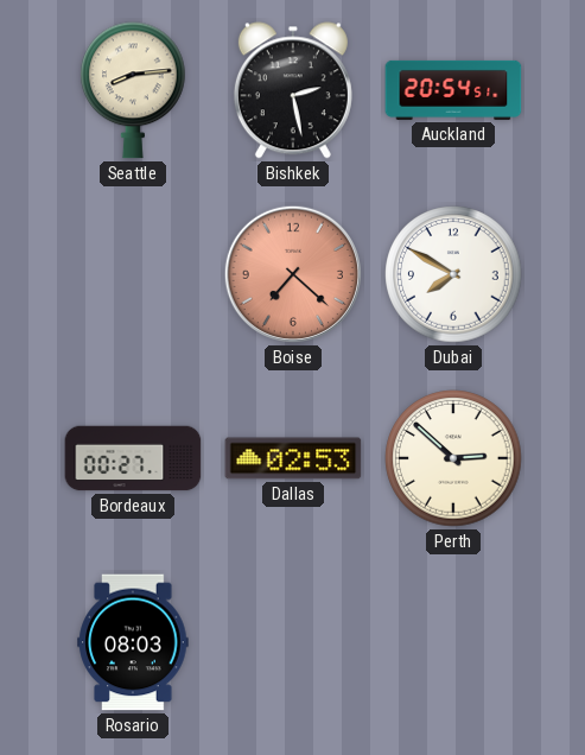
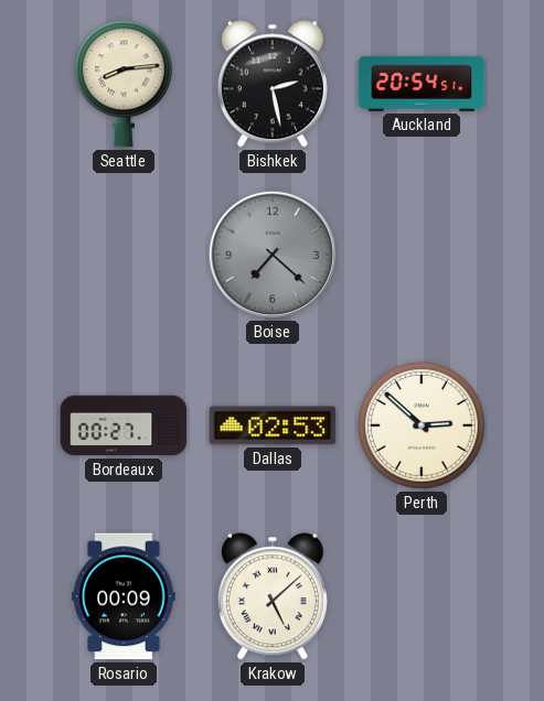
Boise dial: salmon -> grey
Dubai: 7:50 -> none
Rosario: 08:03 -> 00:09
Krakow: none -> 5:08
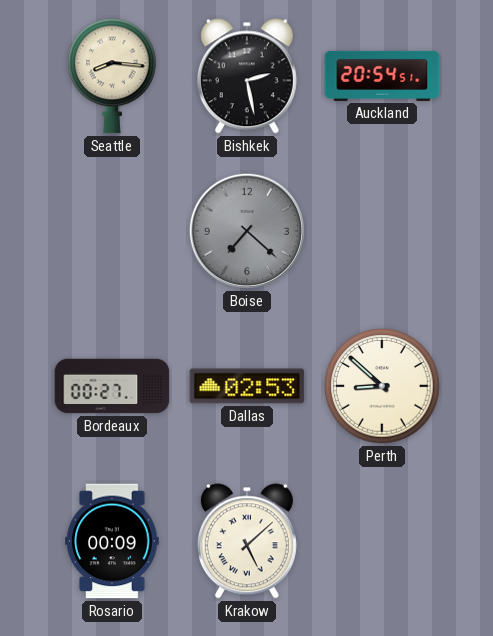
Seattle: 8:14 -> 8:16
Perth: 2:52 -> 8:52
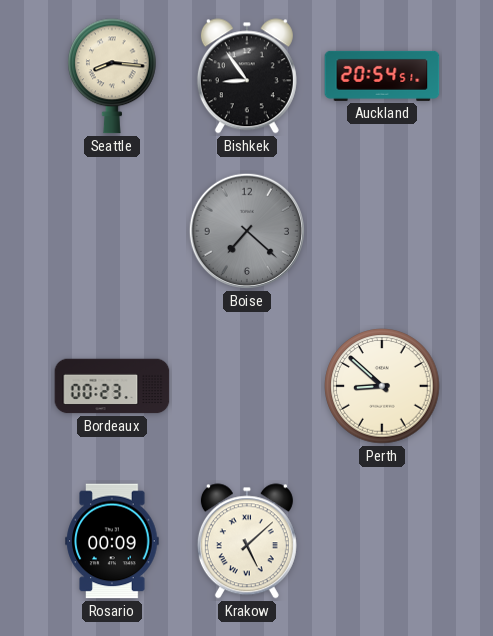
Bishkek: 2:28 -> 8:54
Bordeaux: 00:27 -> 00:23
Dallas: 02:53 -> none
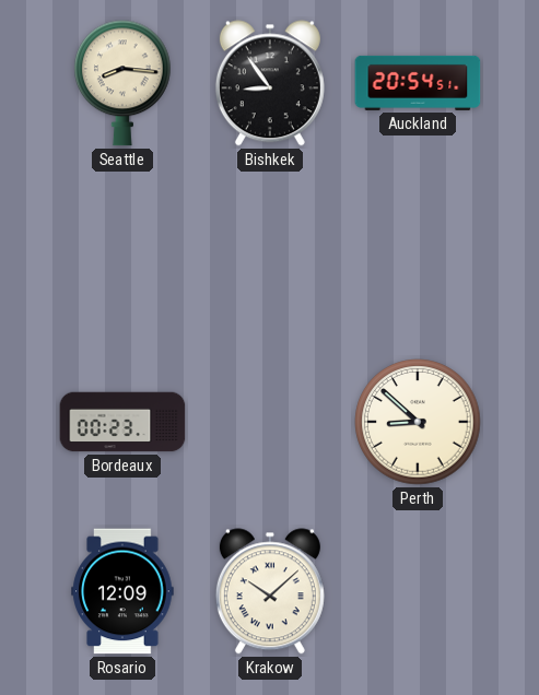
Boise: 7:22 -> none
Rosario: 00:09 -> 12:09
Krakow: 5:08 -> 10:08
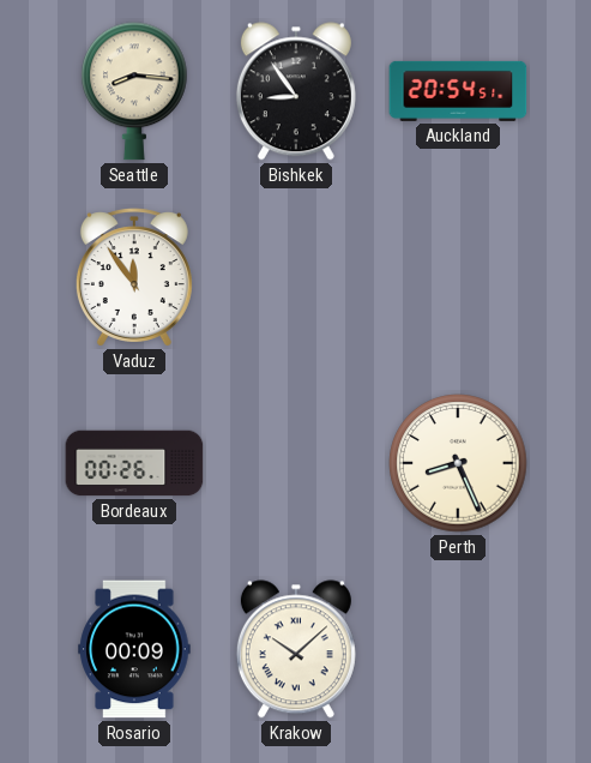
Vaduz: none -> 11:54
Bordeaux: 00:23 -> 00:26
Perth: 8:52 -> 8:26
Rosario: 12:09 -> 00:09
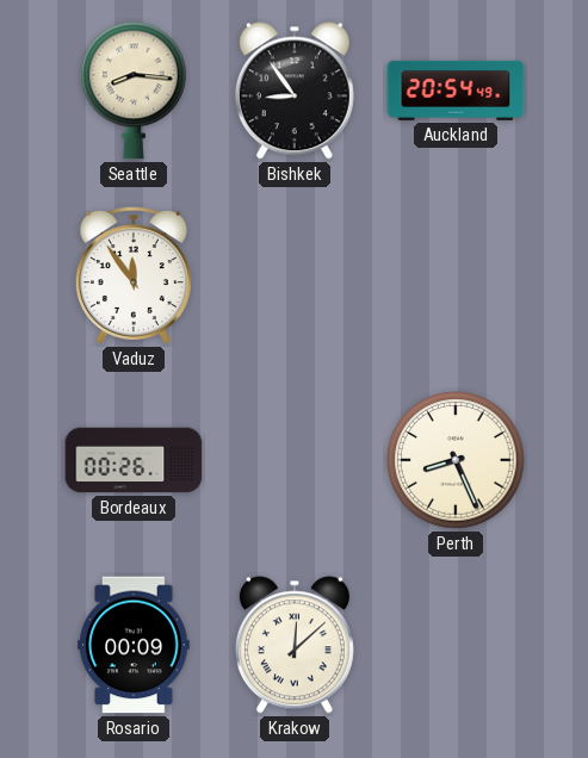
Auckland: 20:54:51 -> 20:54:49
Krakow: 10:08 -> 12:08
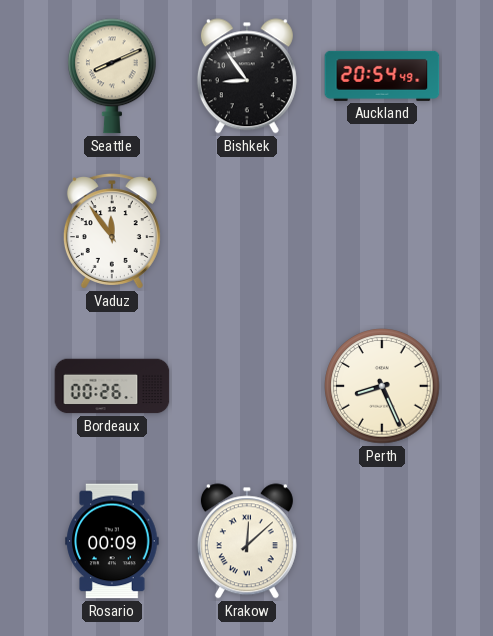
Seattle: 8:16 -> 8:11
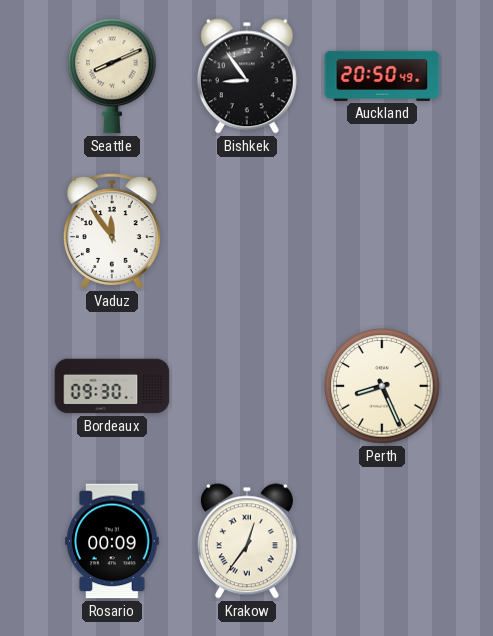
Auckland: 20:54 -> 20:50
Bordeaux: 00:26 -> 09:30
Krakow: 12:08 -> 12:36
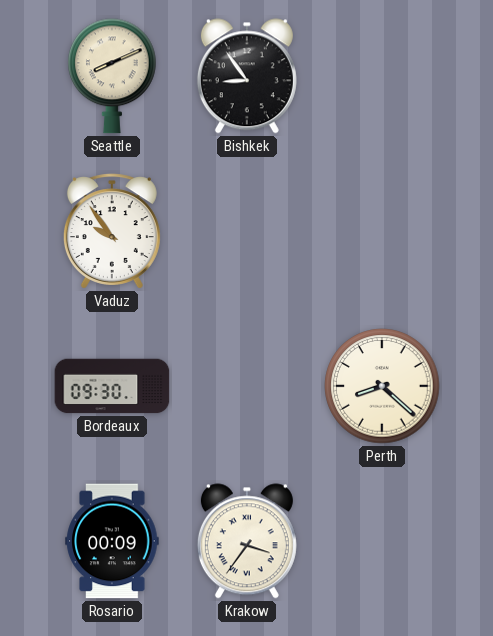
Auckland: 20:50 -> none
Vaduz: 11:54 -> 9:54
Perth: 8:26 -> 8:22
Krakow: 12:36 -> 3:36
